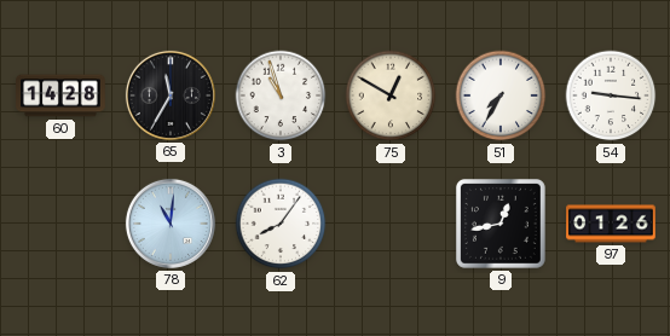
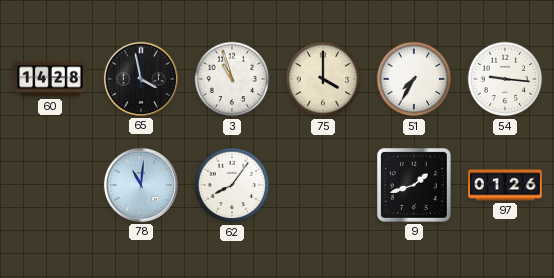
65: 11:35 -> 3:58
75: 12:50 -> 4:00
9: 12:43 -> 1:42
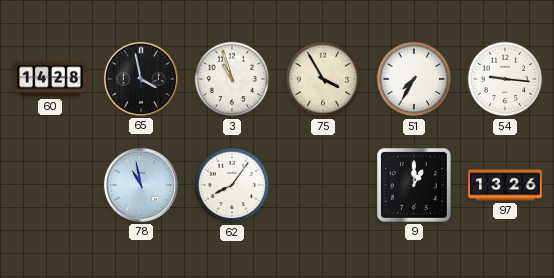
75: 4:00 -> 3:55
78: 11:01 -> 10:58
9: 1:42 -> 1:00
97: 01:26 -> 13:26
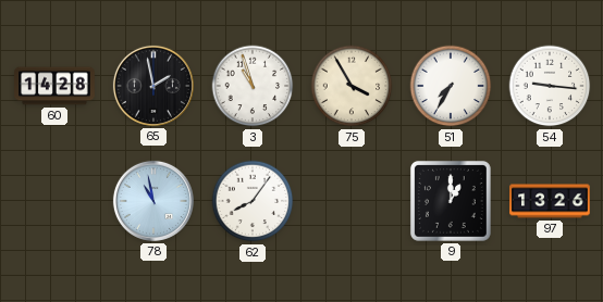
65: 3:58 -> 1:58
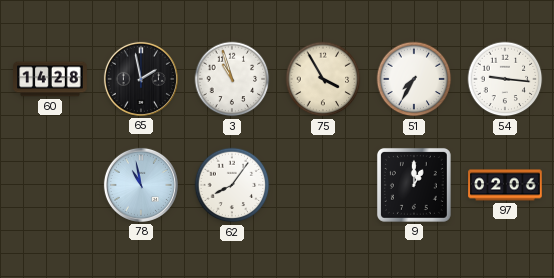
97: 13:26 -> 02:06
